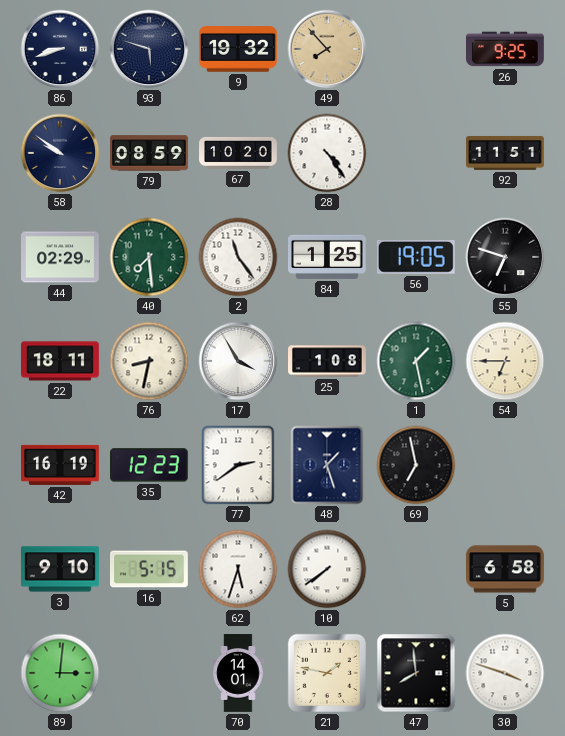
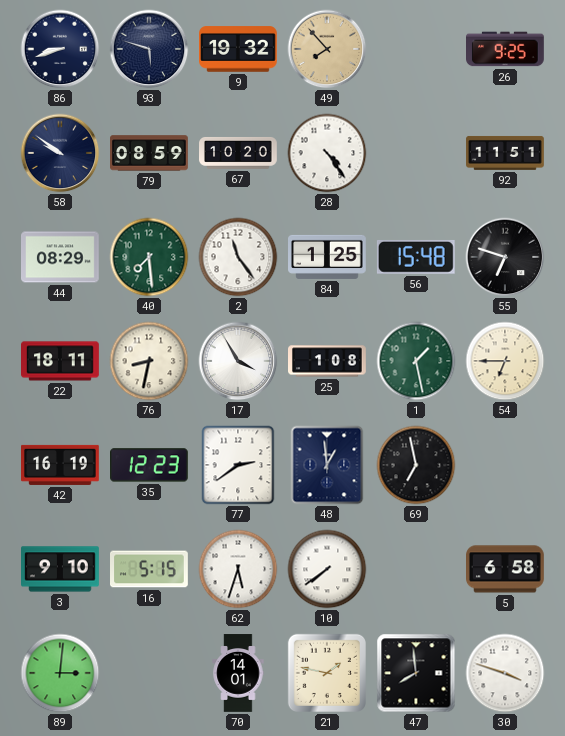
44: 02:29 -> 08:29
56: 19:05 -> 15:48
48: 1:27 -> 12:59
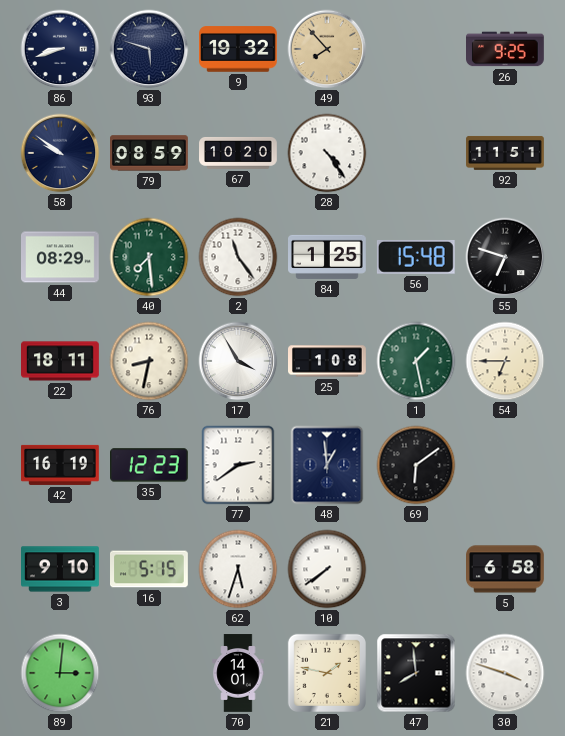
69: 6:58 -> 6:09
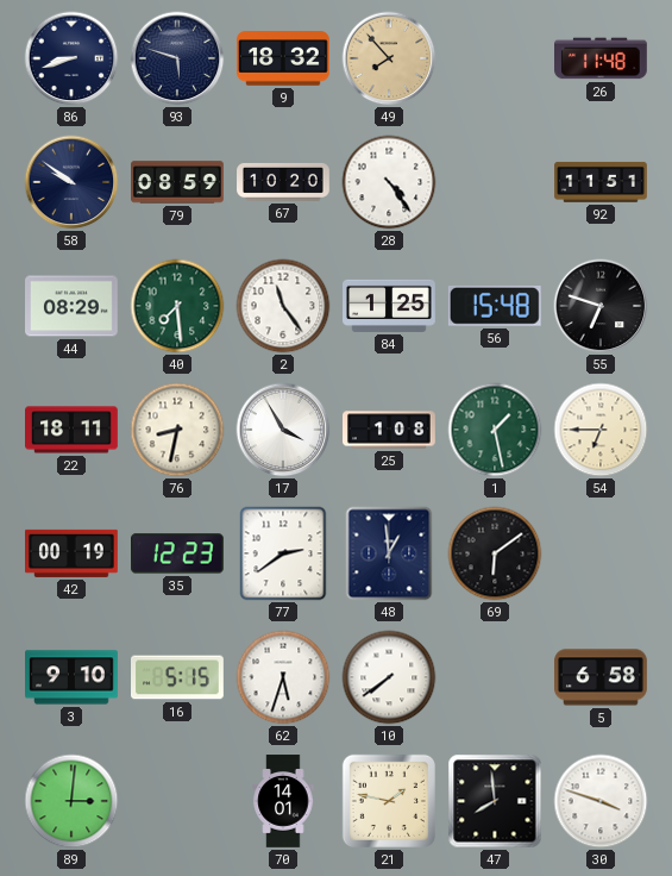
9: 19:32 -> 18:32
26: 9:25 -> 11:48
42: 16:19 -> 00:19
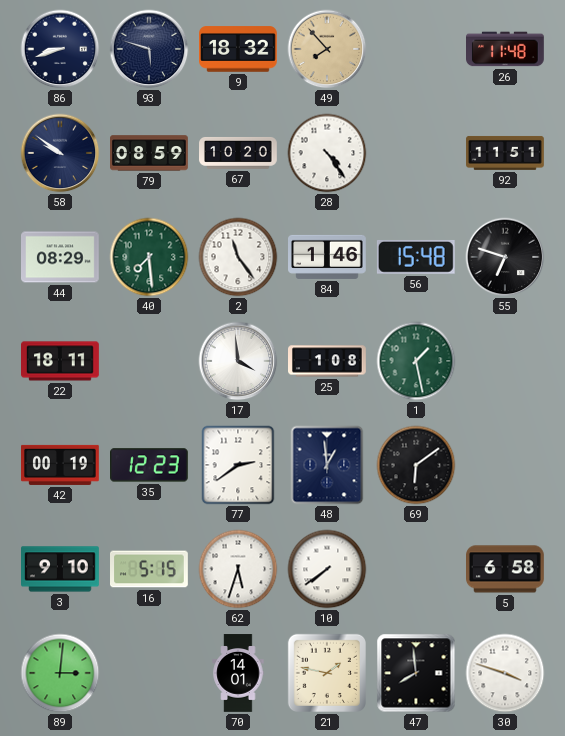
84: 1:25 -> 1:46
76: 8:32 -> none
17: 3:55 -> 3:59
54: 6:45 -> none
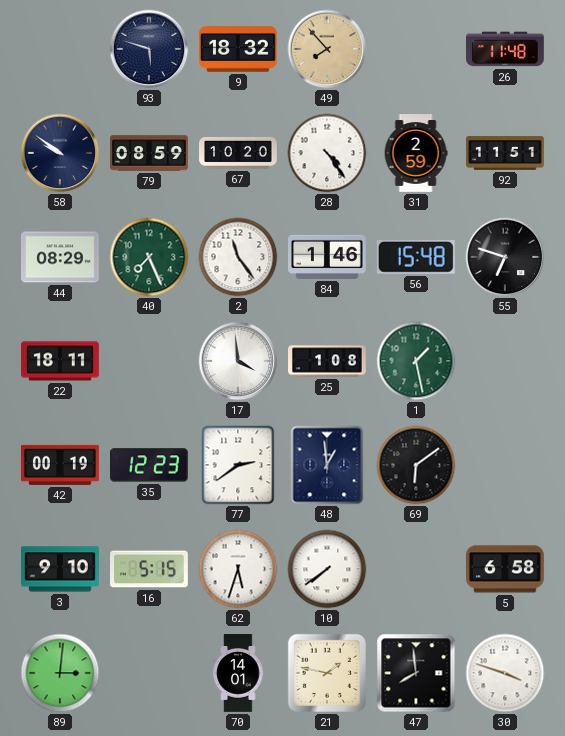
86: 8:42 -> none
31: none -> 2:59
40: 7:29 -> 7:26
